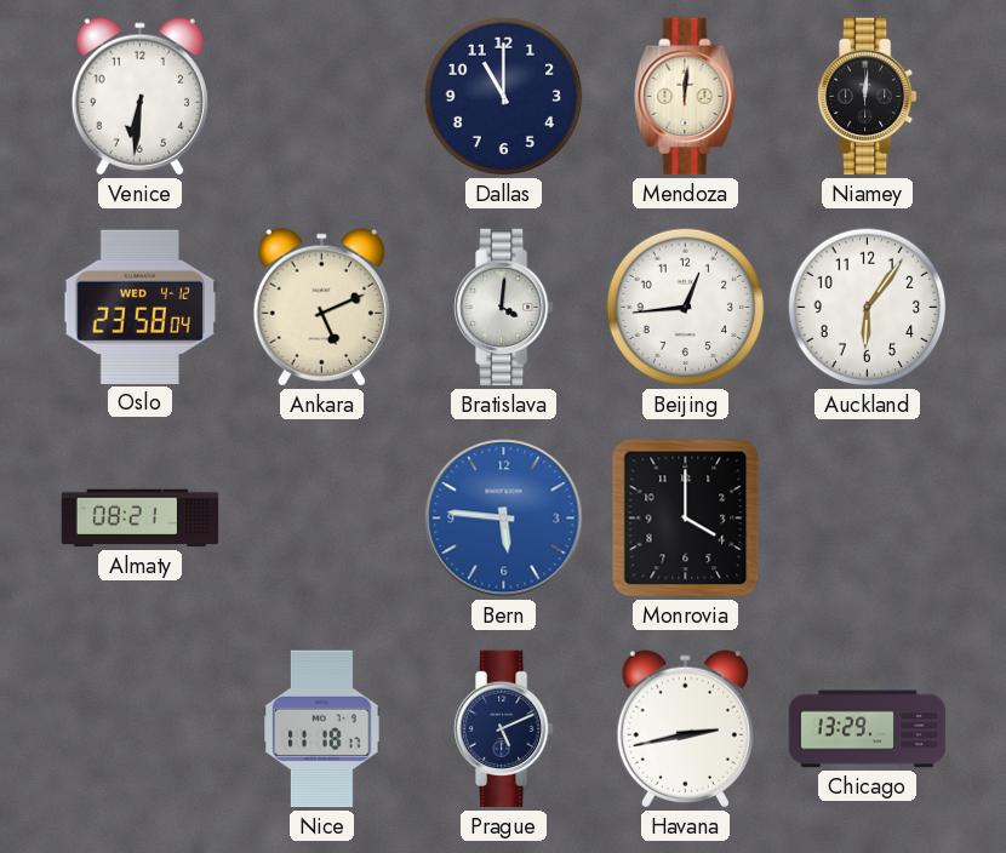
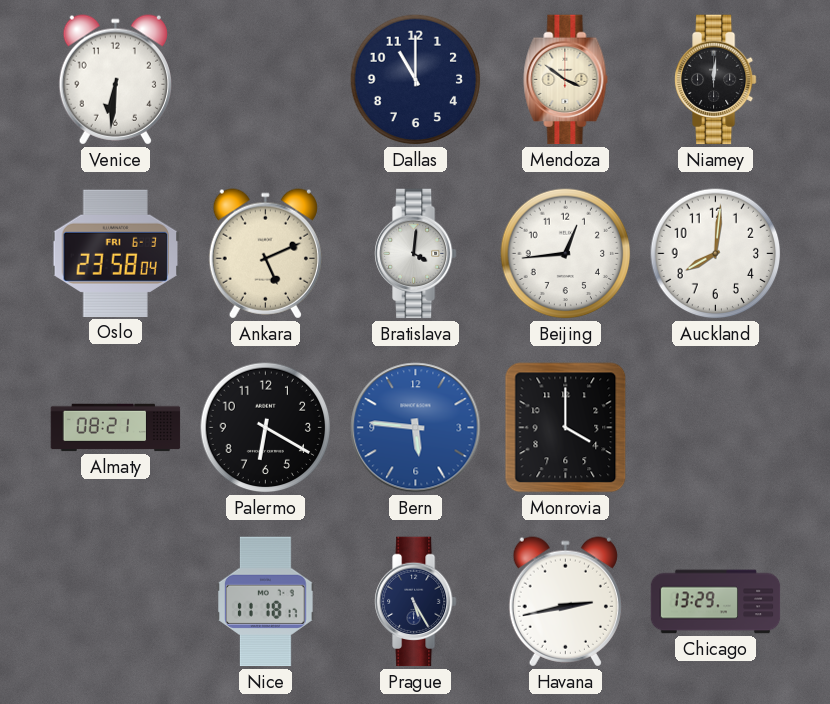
Mendoza: 12:01 -> 3:51
Oslo date: WED 4-12 -> FRI 6-3
Auckland: 6:06 -> 8:01
Palermo: none -> 6:20
Prague: 5:11 -> 5:25
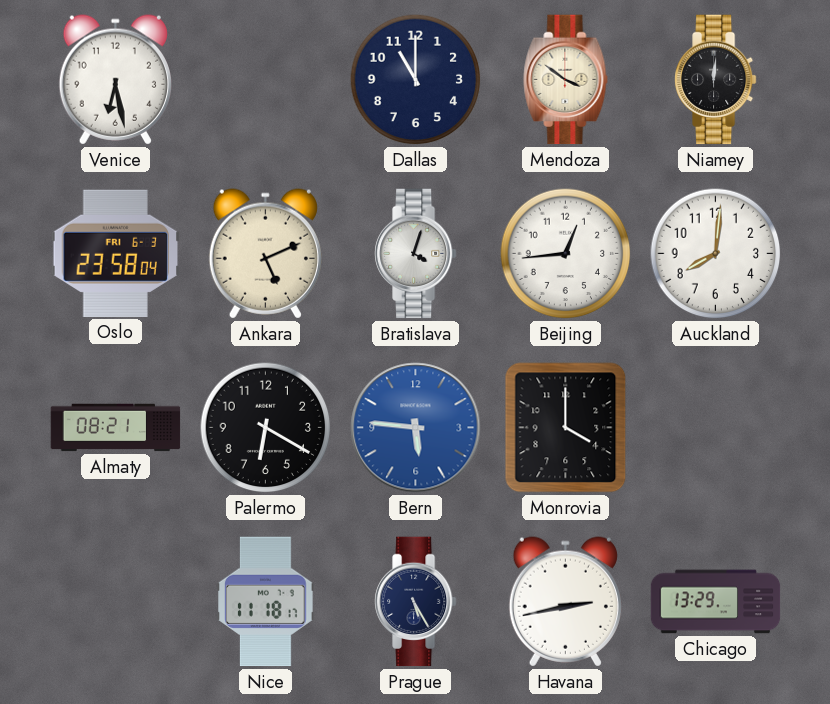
Venice: 6:31 -> 6:28
Bratislava: 4:01 -> 4:03
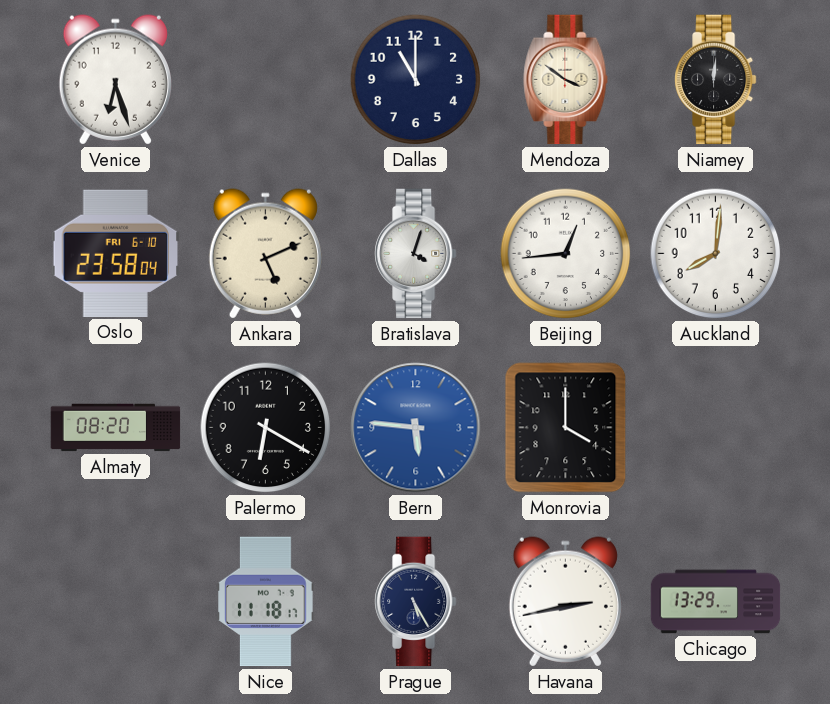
Venice: 6:28 -> 6:27
Oslo date: FRI 6-3 -> FRI 6-10
Almaty: 08:21 -> 08:20
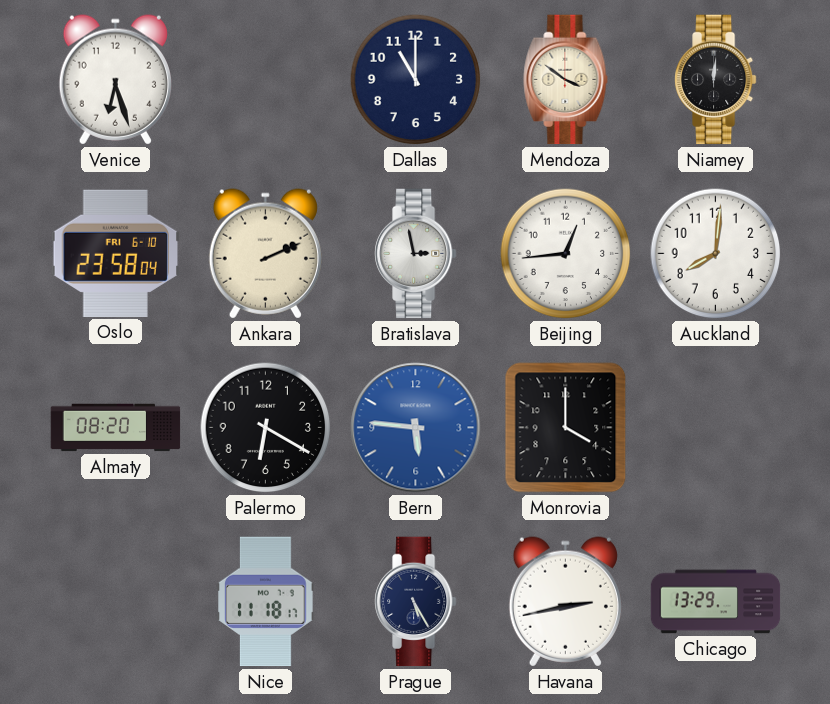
Ankara: 5:11 -> 2:11
Bratislava: 4:03 -> 2:58
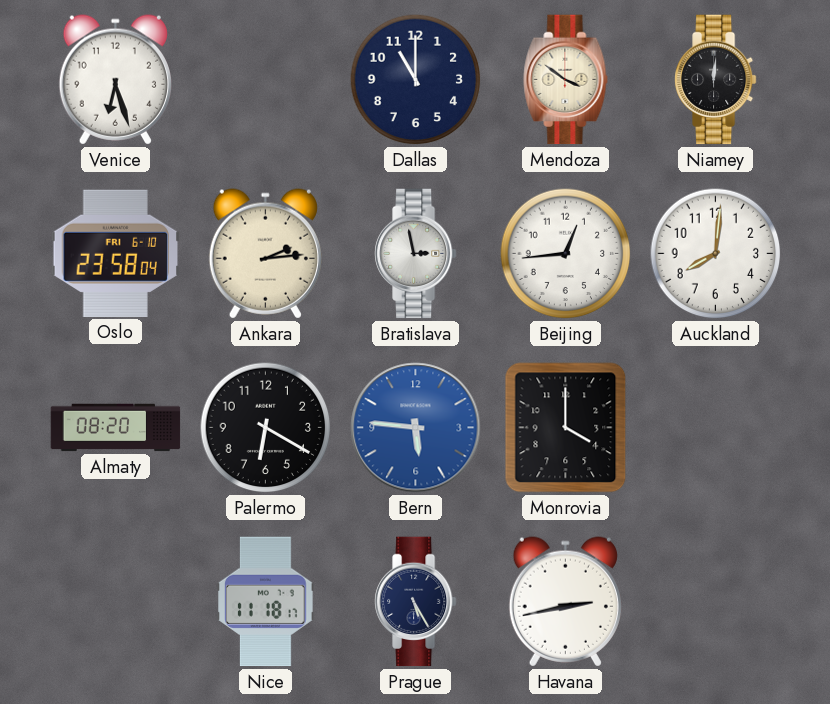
Ankara: 2:11 -> 2:14
Chicago: 13:29 -> none
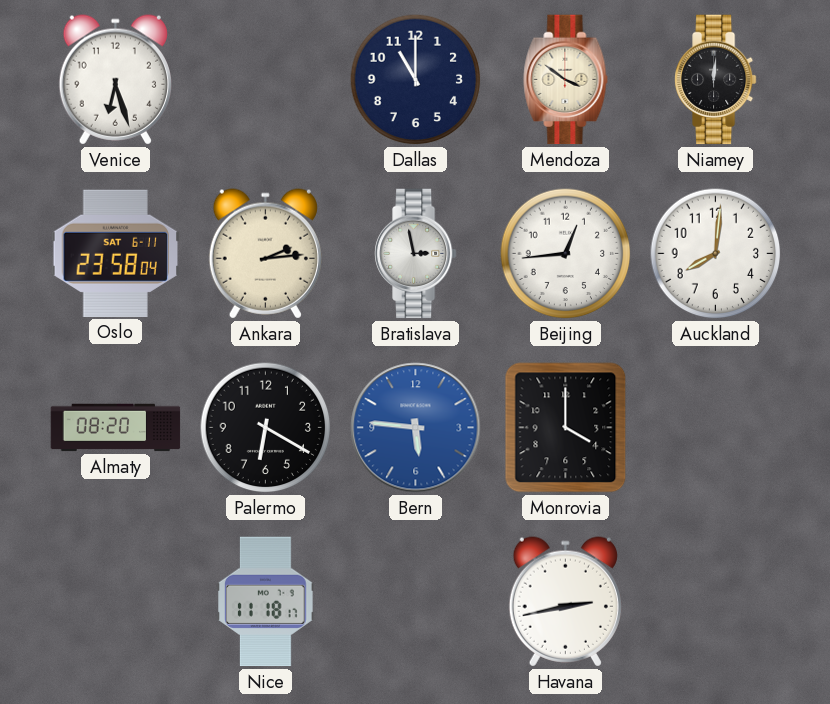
Oslo date: FRI 6-10 -> SAT 6-11
Prague: 5:25 -> none
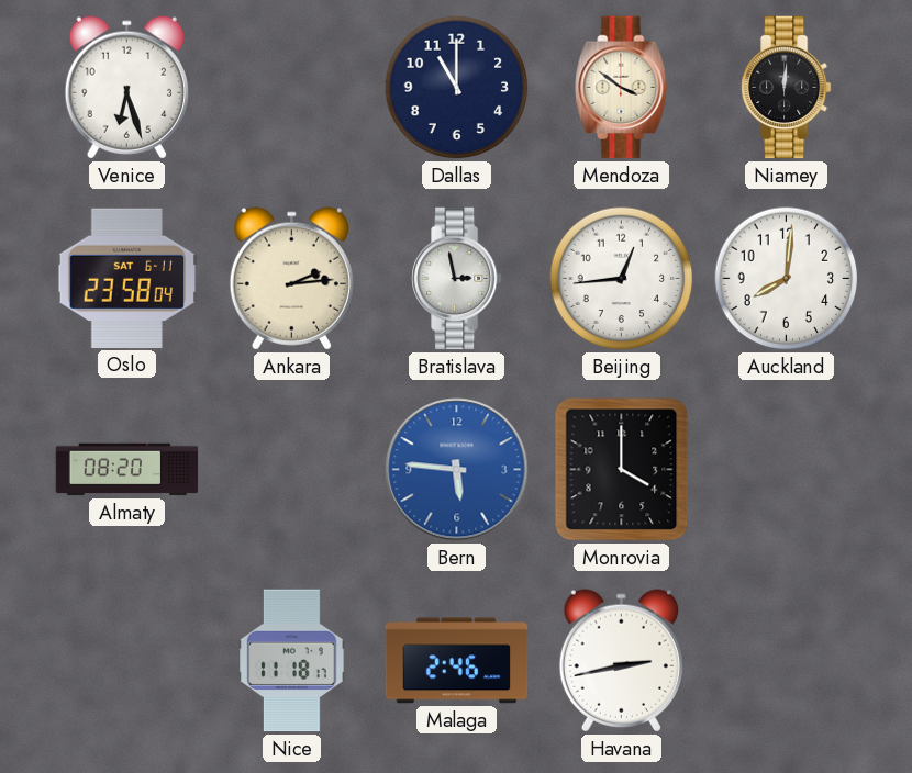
Palermo: 6:20 -> none
Malaga: none -> 2:46
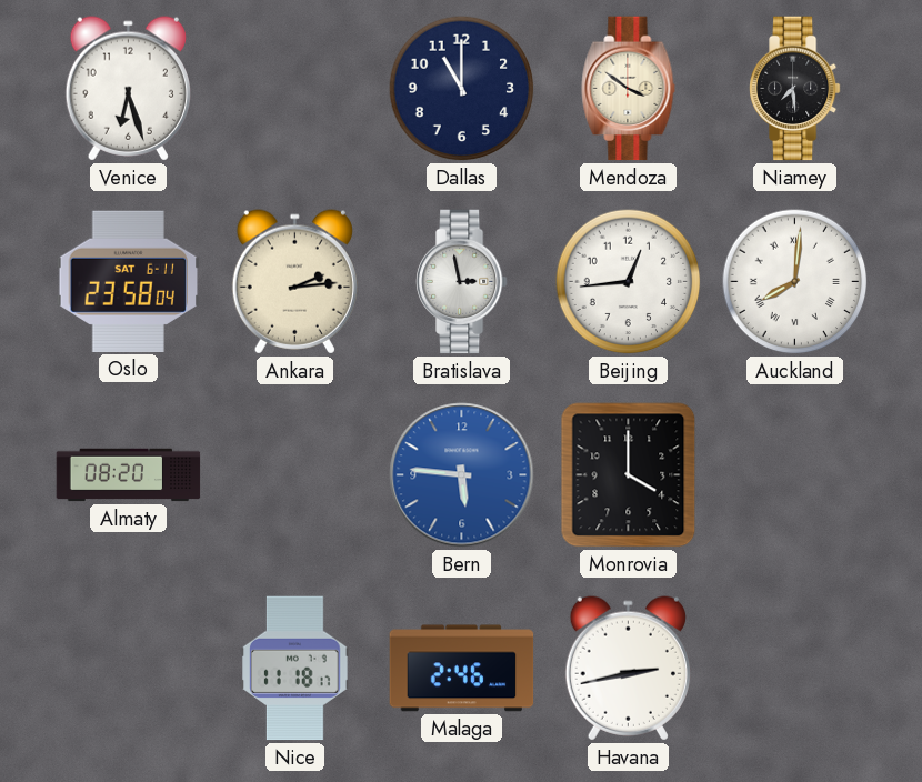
Niamey: 12:01 -> 7:29
Auckland numerals: Arabic -> Roman
